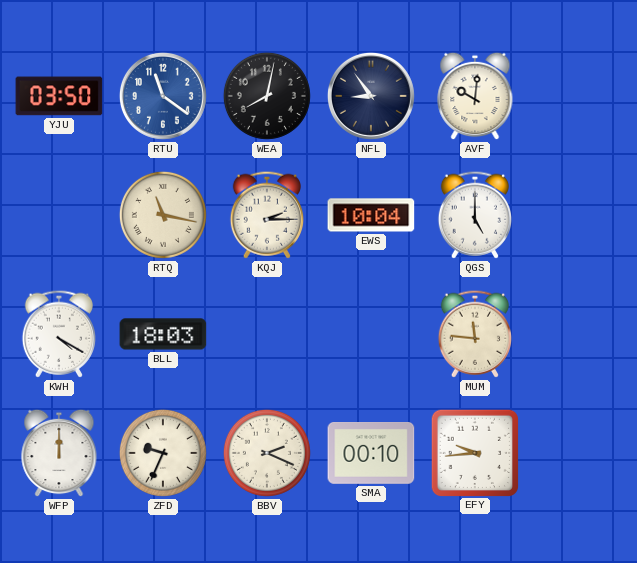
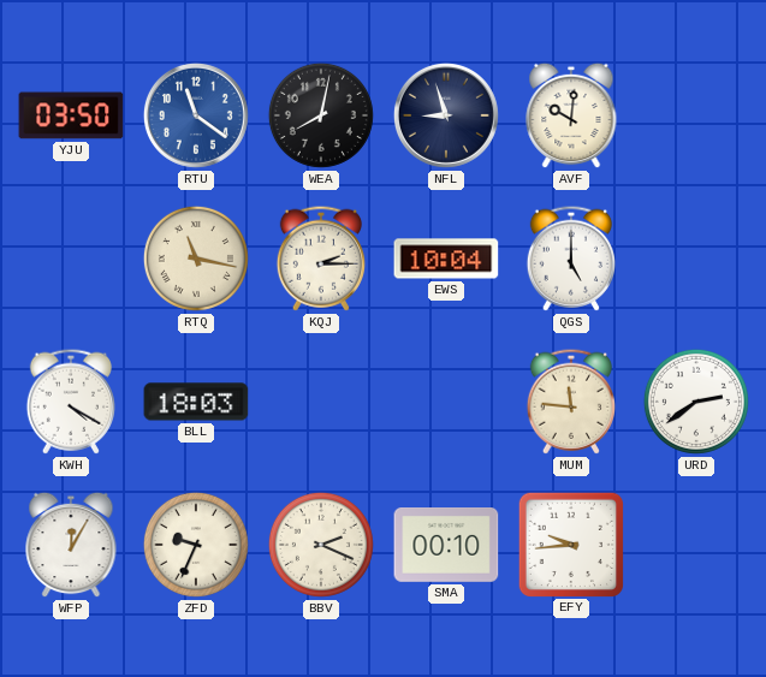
NFL: 8:54 -> 8:57
URD: none -> 2:39
WFP: 12:00 -> 12:05
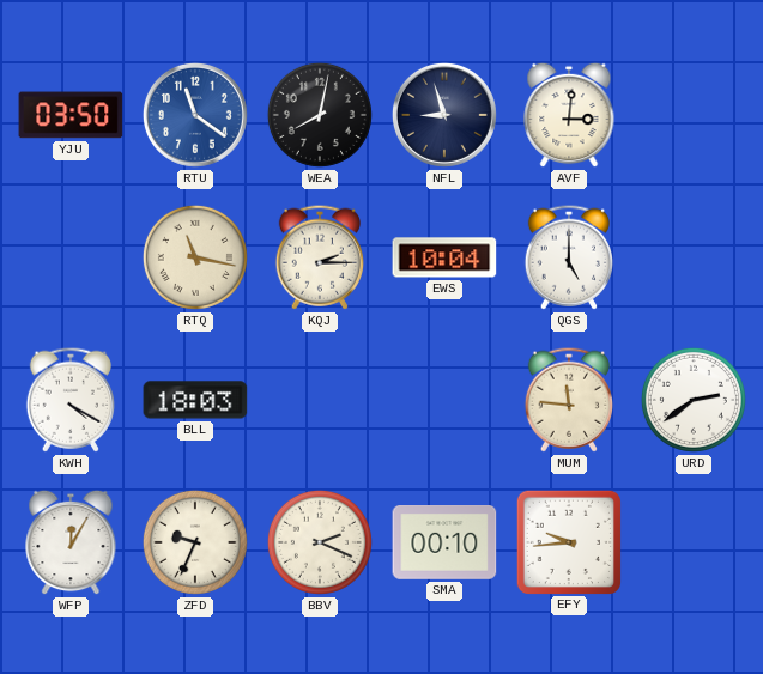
AVF: 10:01 -> 3:01
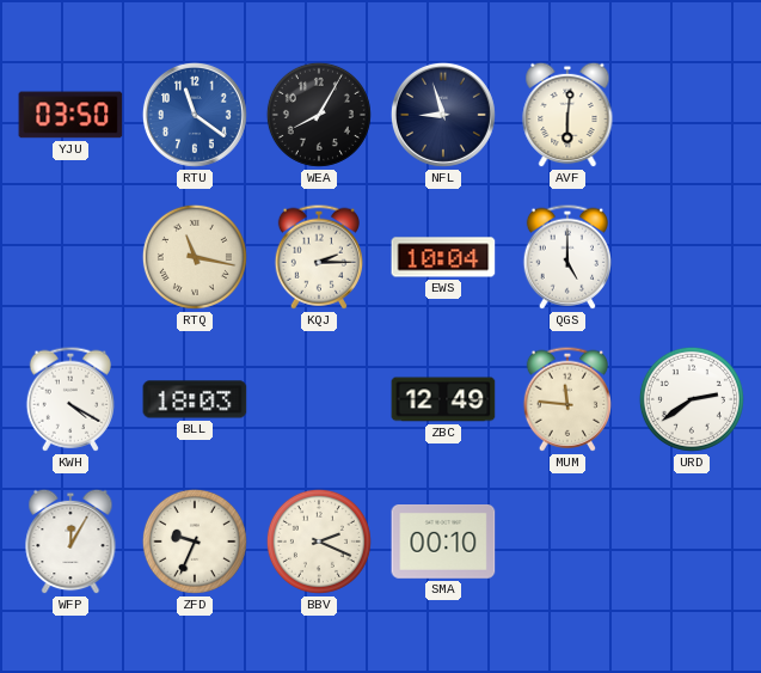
WEA: 8:02 -> 8:05
AVF: 3:01 -> 6:01
ZBC: none -> 12:49
EFY: 9:44 -> none
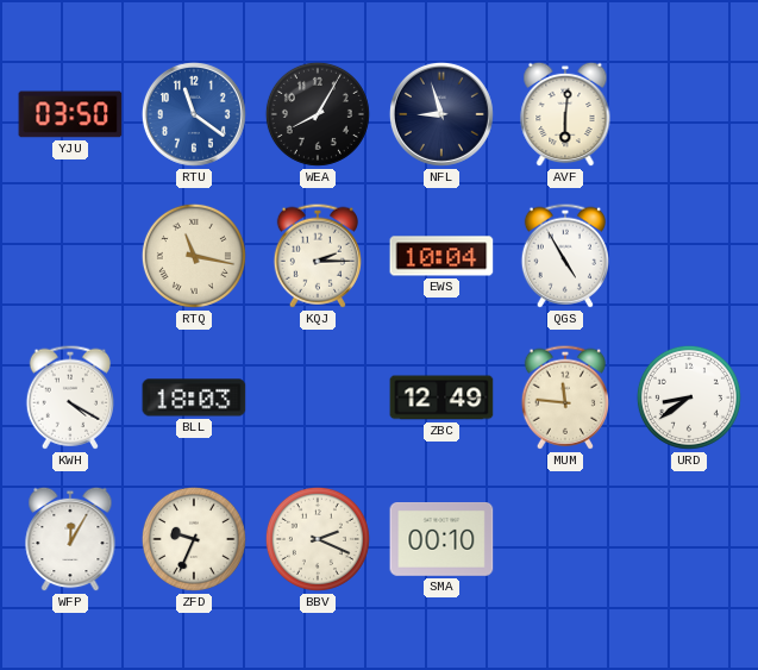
QGS: 5:00 -> 4:55
URD: 2:39 -> 8:39
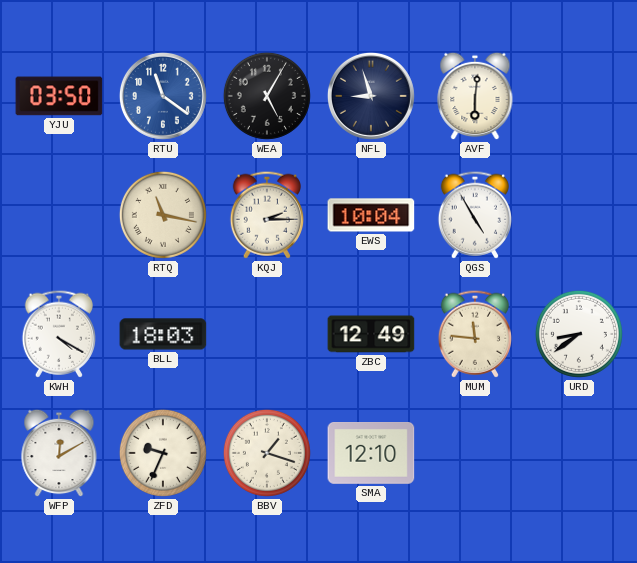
WEA: 8:05 -> 5:05
WFP: 12:05 -> 12:10
BBV: 2:19 -> 1:18
SMA: 00:10 -> 12:10
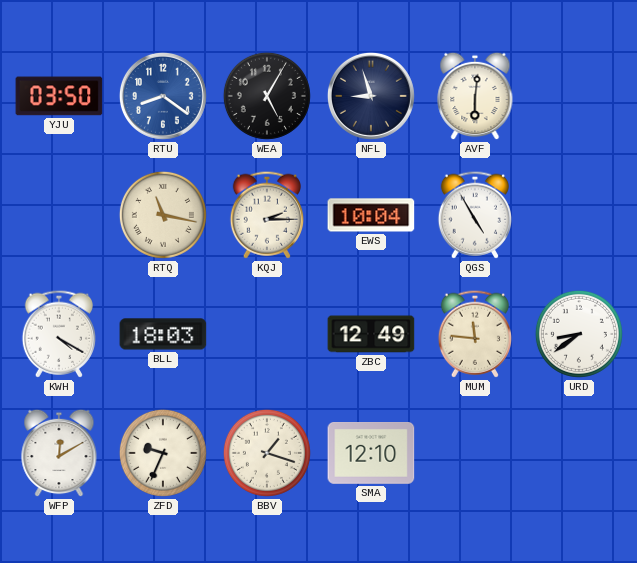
RTU: 11:21 -> 8:21
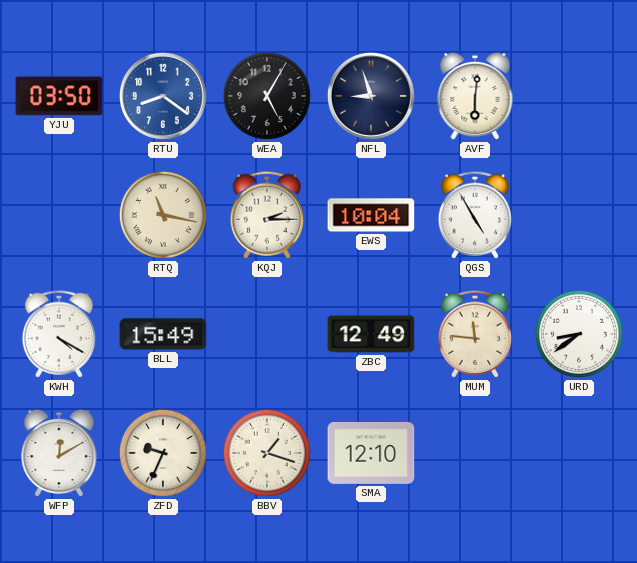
BLL: 18:03 -> 15:49
